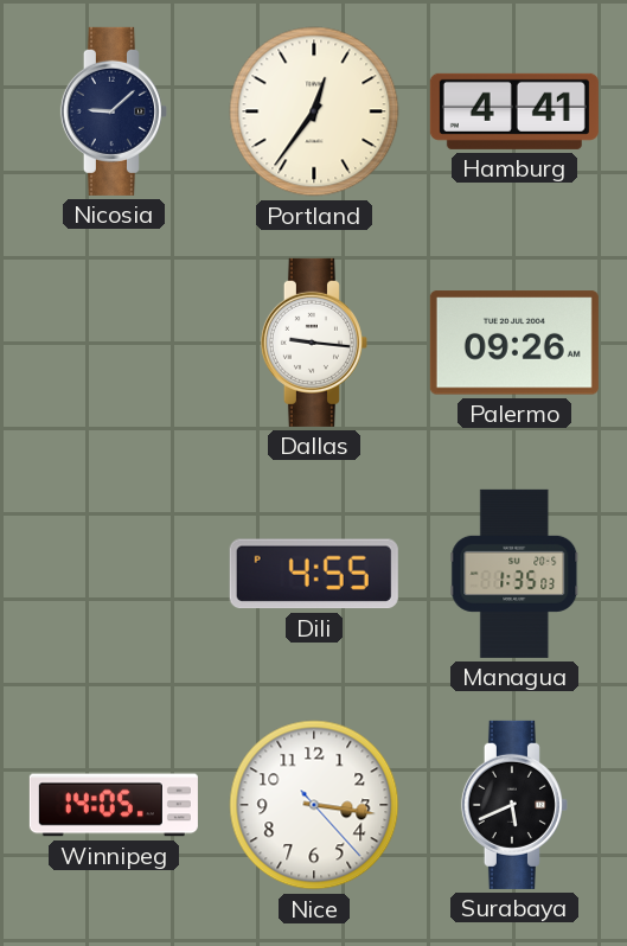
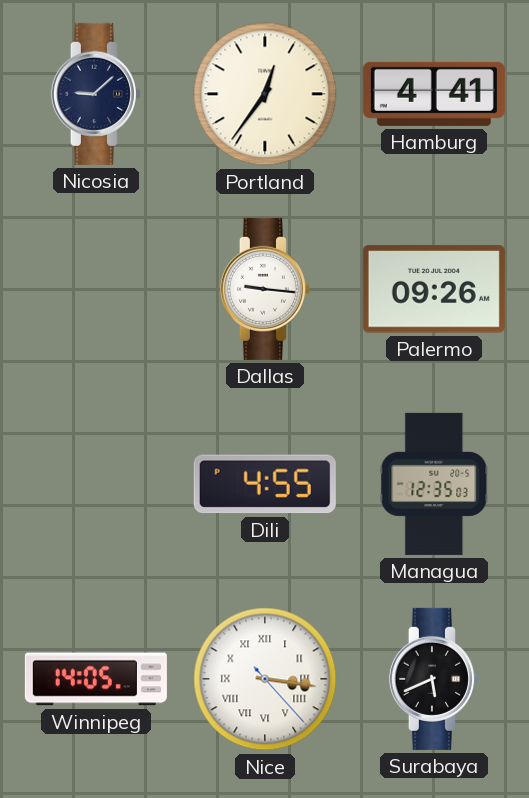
Managua: 1:35 -> 12:35
Nice numerals: Arabic -> Roman
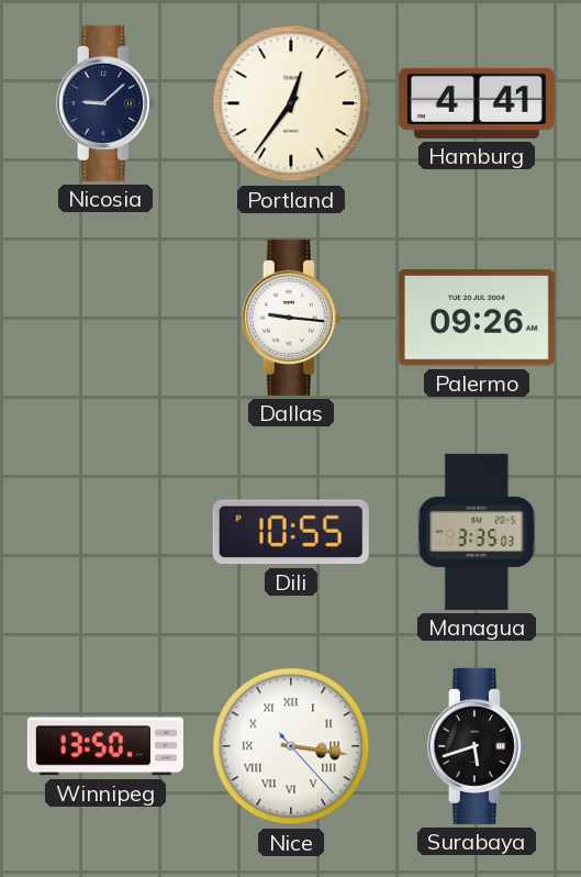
Dili: 4:55 -> 10:55
Managua: 12:35 -> 3:35
Winnipeg: 14:05 -> 13:50
Surabaya: 5:41 -> 5:42
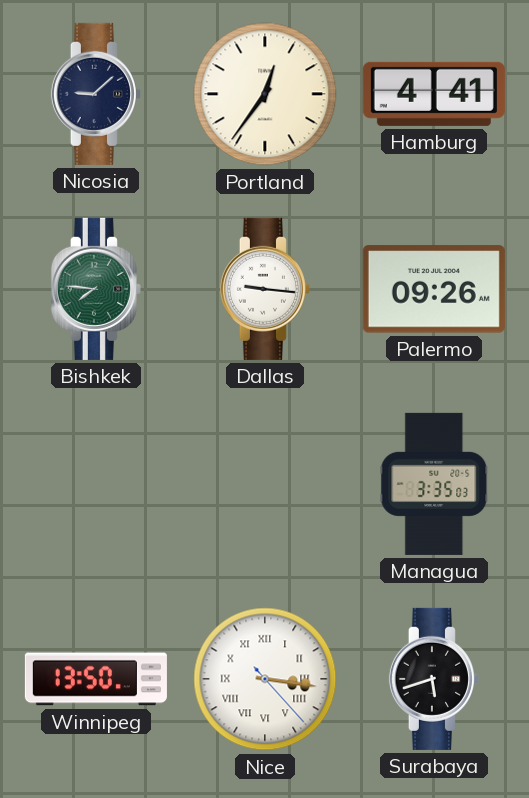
Bishkek: none -> 7:46
Dili: 10:55 -> none
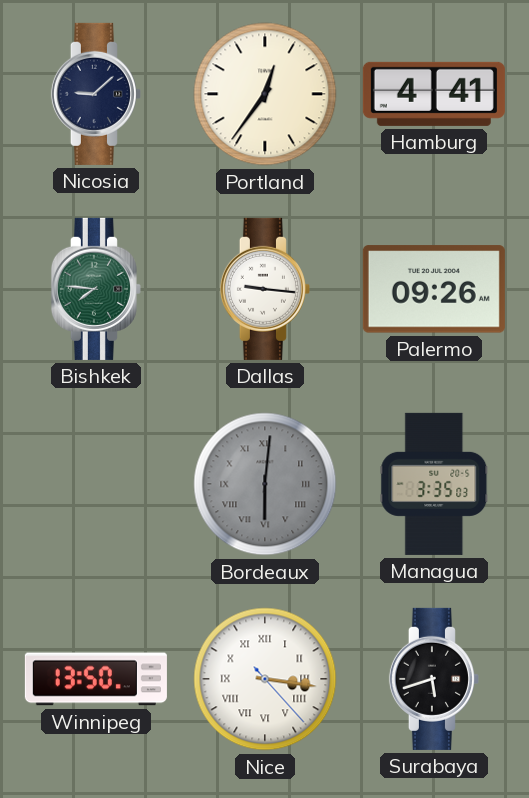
Bordeaux: none -> 6:01
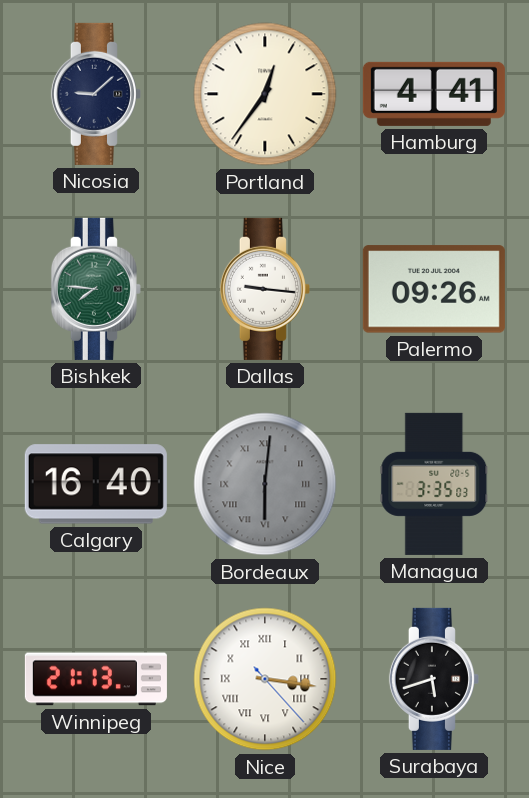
Calgary: none -> 16:40
Winnipeg: 13:50 -> 21:13
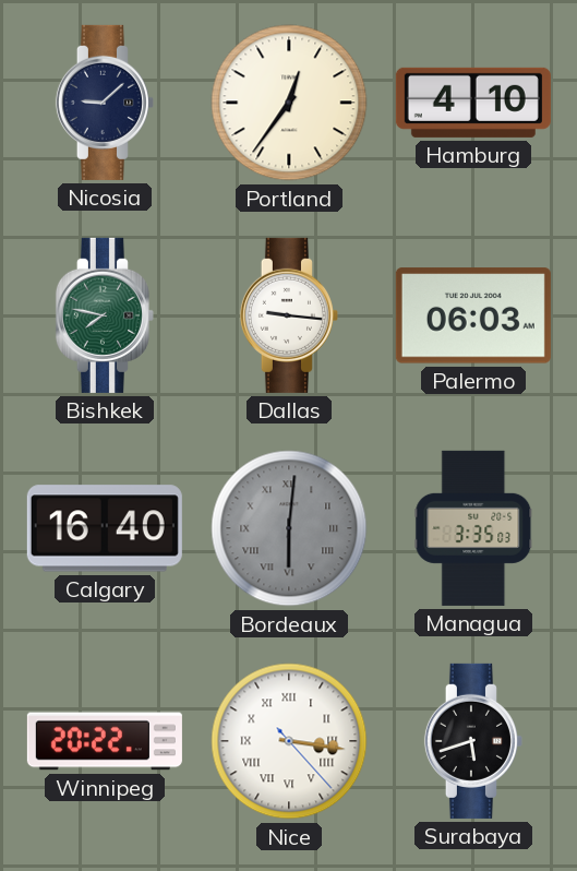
Hamburg: 4:41 -> 4:10
Bishkek: 7:46 -> 7:47
Palermo: 09:26 -> 06:03
Winnipeg: 21:13 -> 20:22
